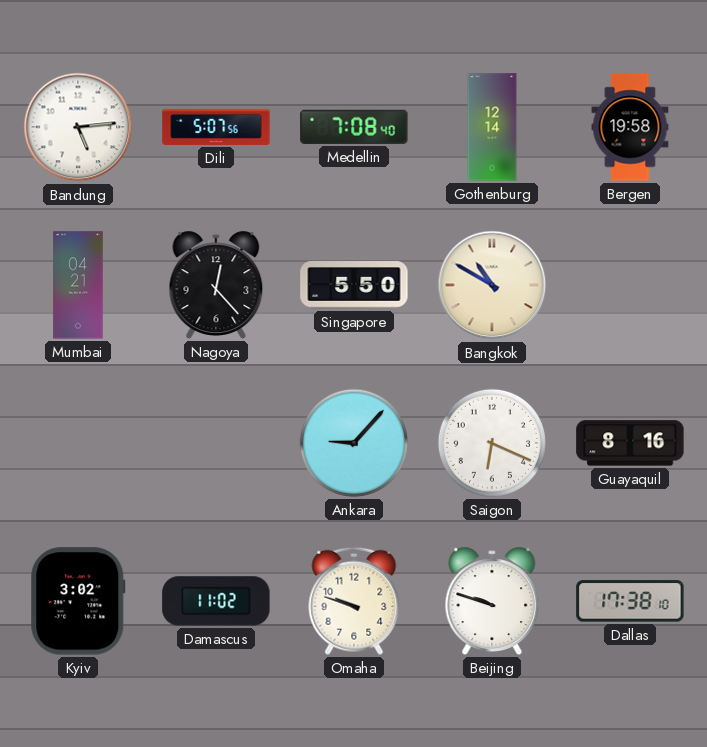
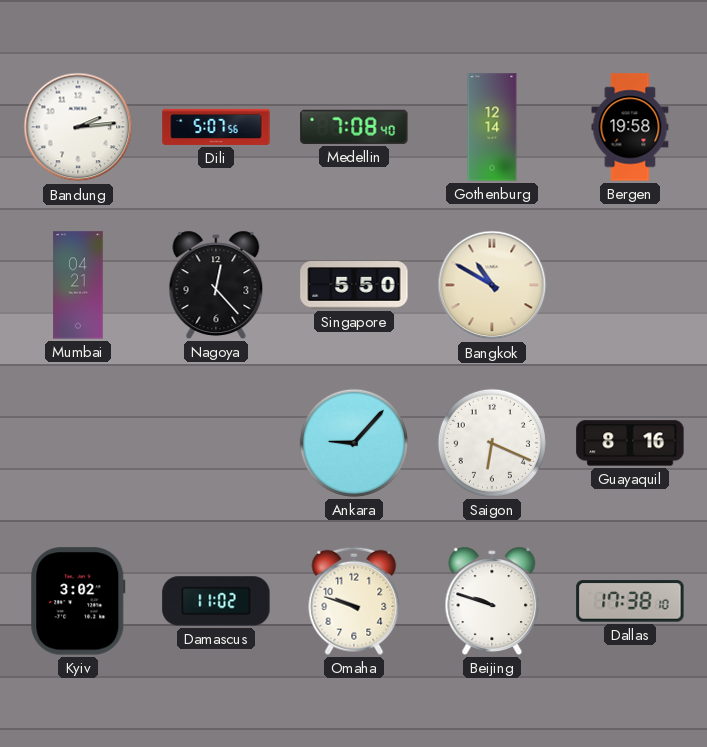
Bandung: 5:14 -> 2:14
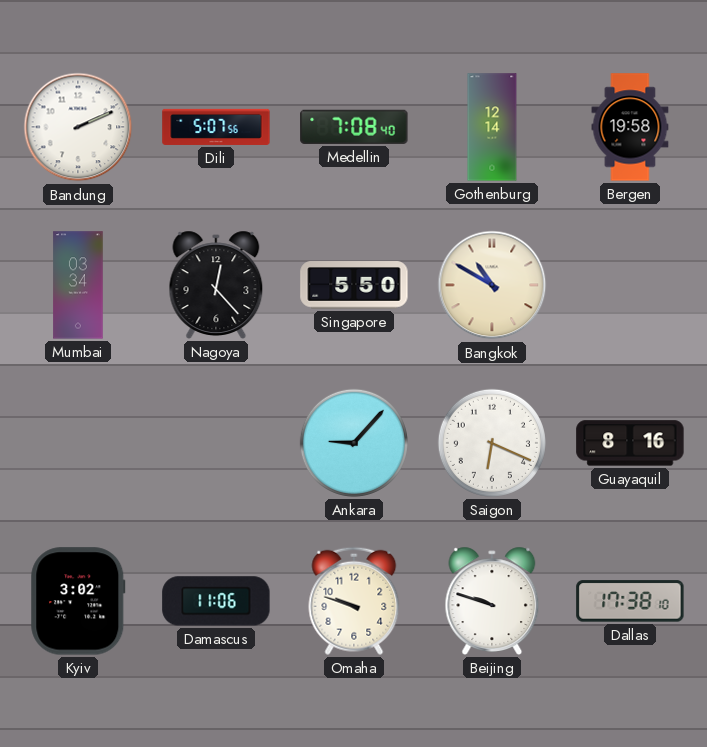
Bandung: 2:14 -> 2:11
Mumbai: 04:21 -> 03:34
Damascus: 11:02 -> 11:06
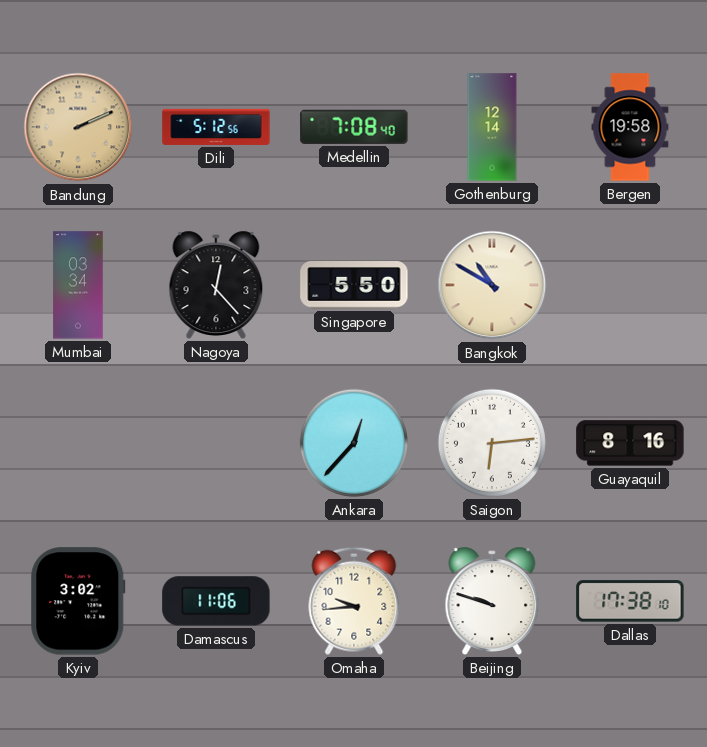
Bandung dial: white -> champagne
Dili: 5:07 -> 5:12
Ankara: 9:07 -> 12:37
Saigon: 6:19 -> 6:14
Omaha: 9:48 -> 9:44
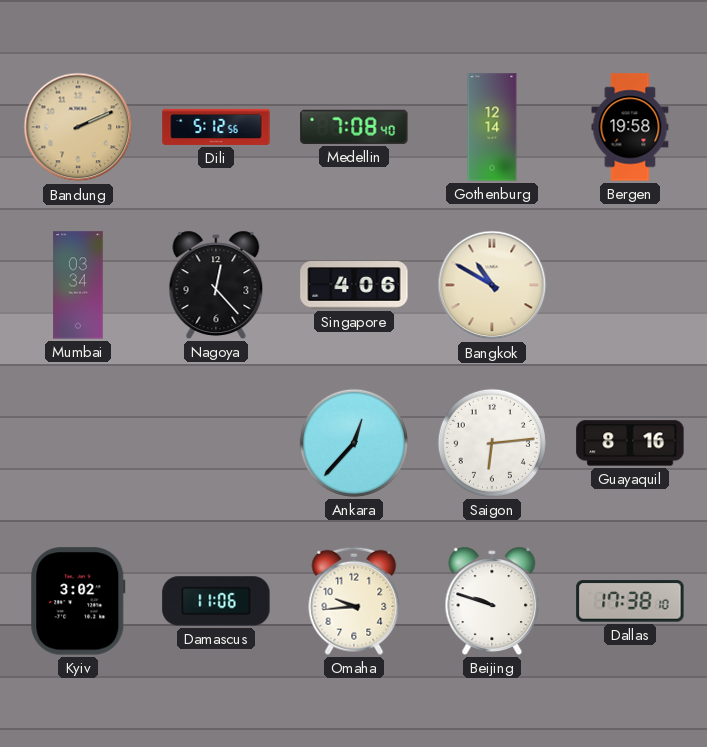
Singapore: 5:50 -> 4:06
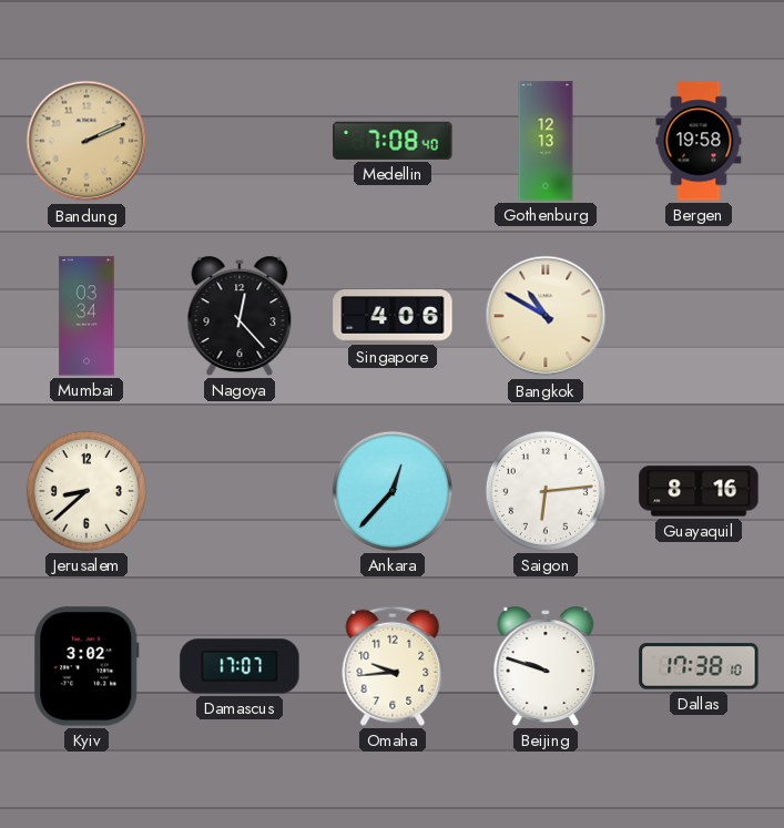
Dili: 5:12 -> none
Gothenburg: 12:14 -> 12:13
Jerusalem: none -> 8:38
Damascus: 11:06 -> 17:07
